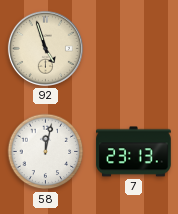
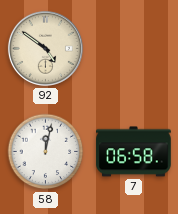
92: 4:57 -> 4:51
7: 23:13 -> 06:58
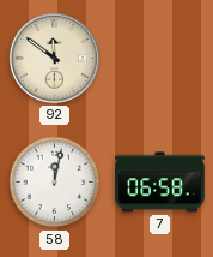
92: 4:51 -> 11:51
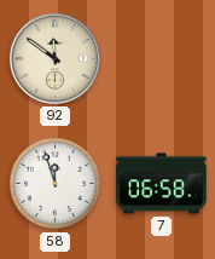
58: 12:02 -> 11:57
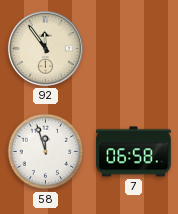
92: 11:51 -> 11:54
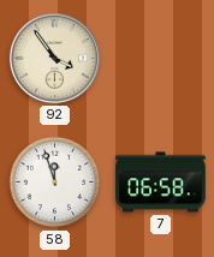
92: 11:54 -> 3:54
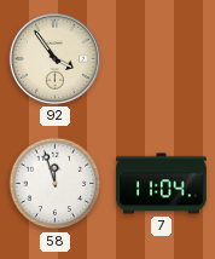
7: 06:58 -> 11:04
